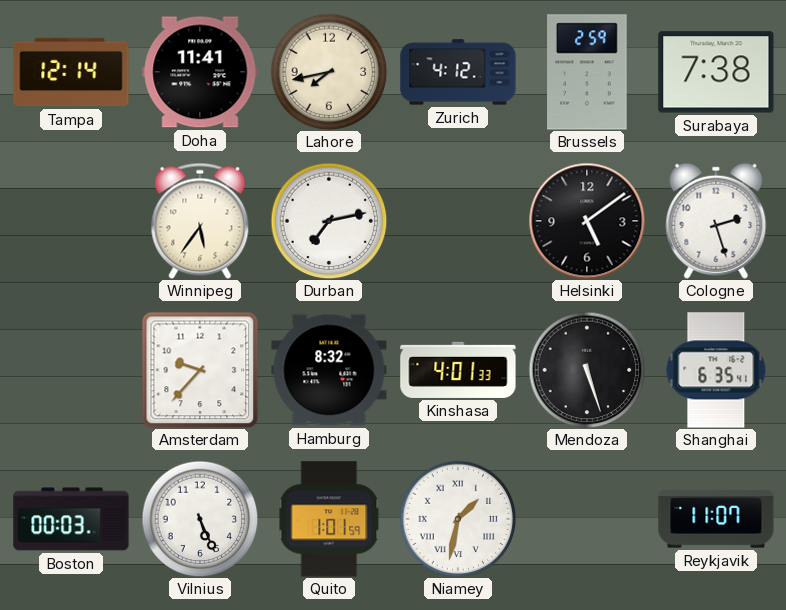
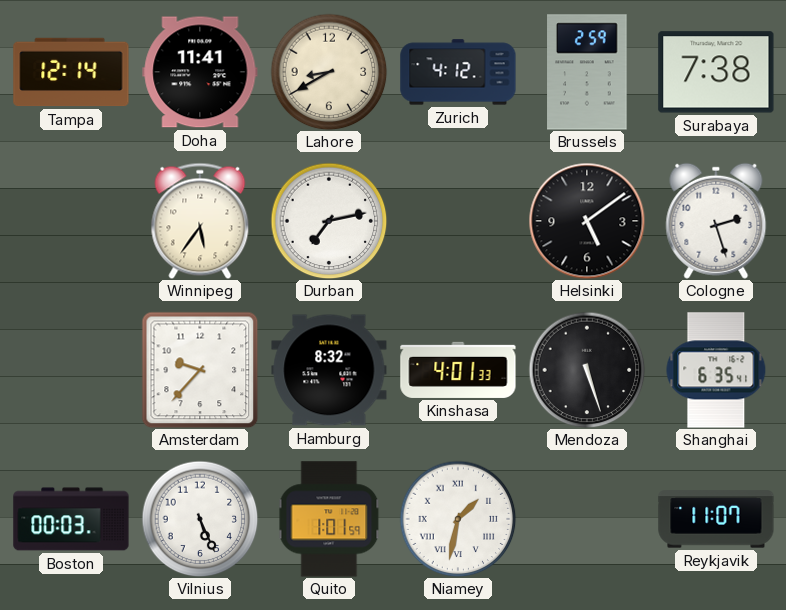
Lahore: 7:43 -> 8:40
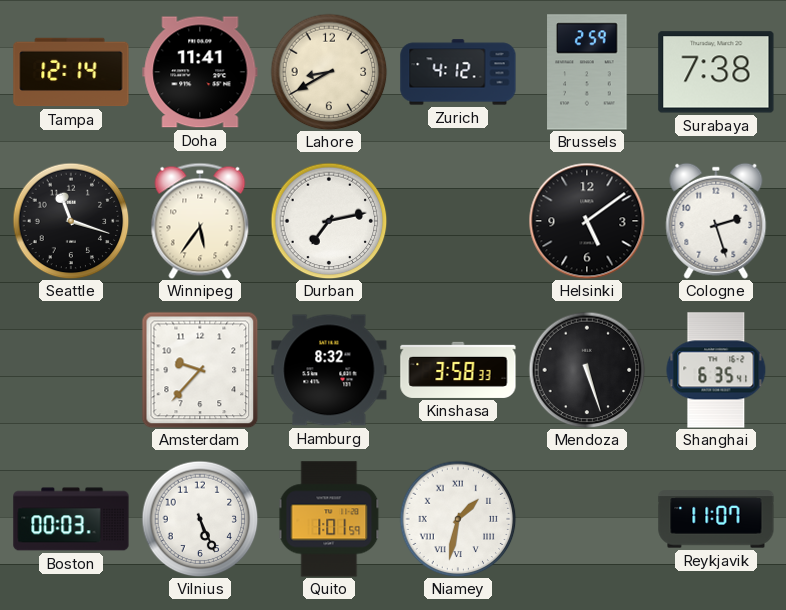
Seattle: none -> 11:18
Kinshasa: 4:01 -> 3:58
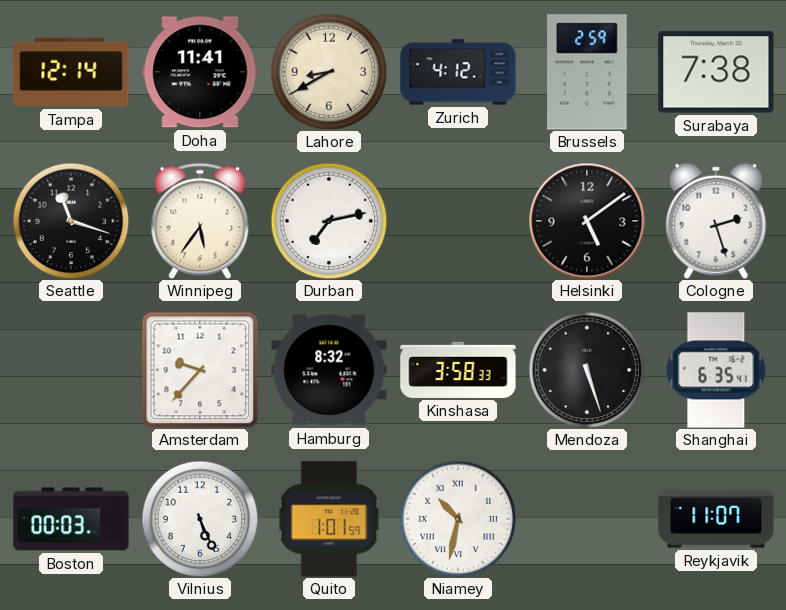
Niamey: 1:32 -> 10:32
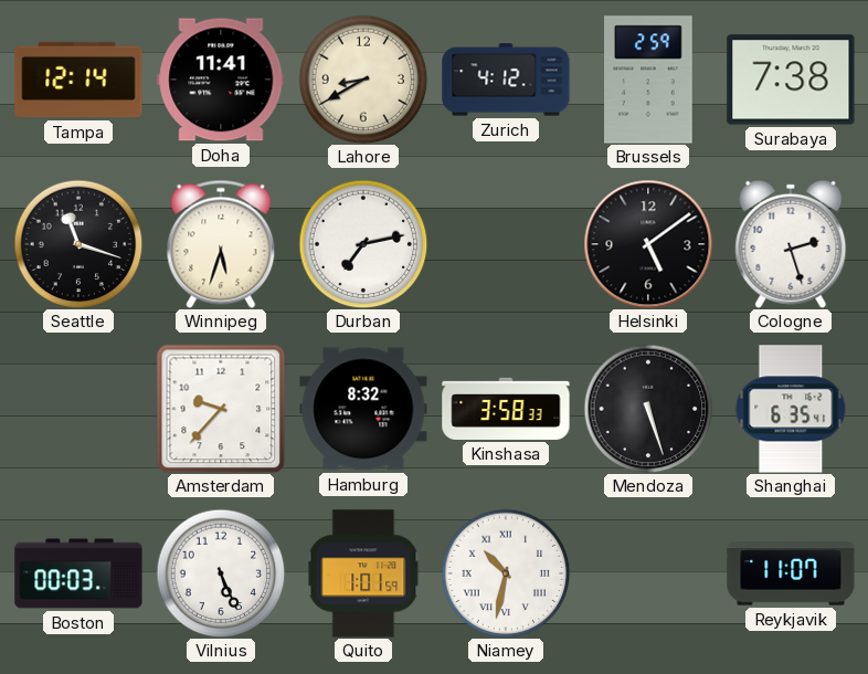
Winnipeg: 5:36 -> 5:33
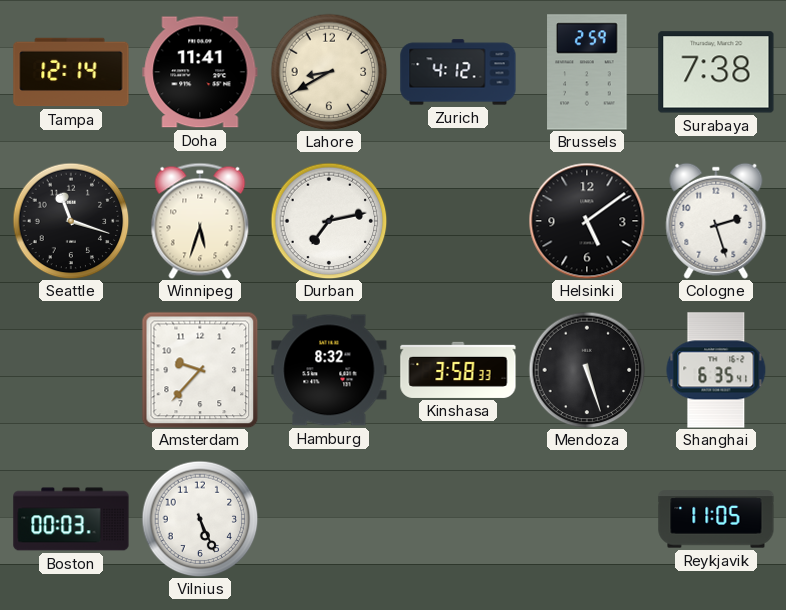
Quito: 1:01 -> none
Niamey: 10:32 -> none
Reykjavik: 11:07 -> 11:05
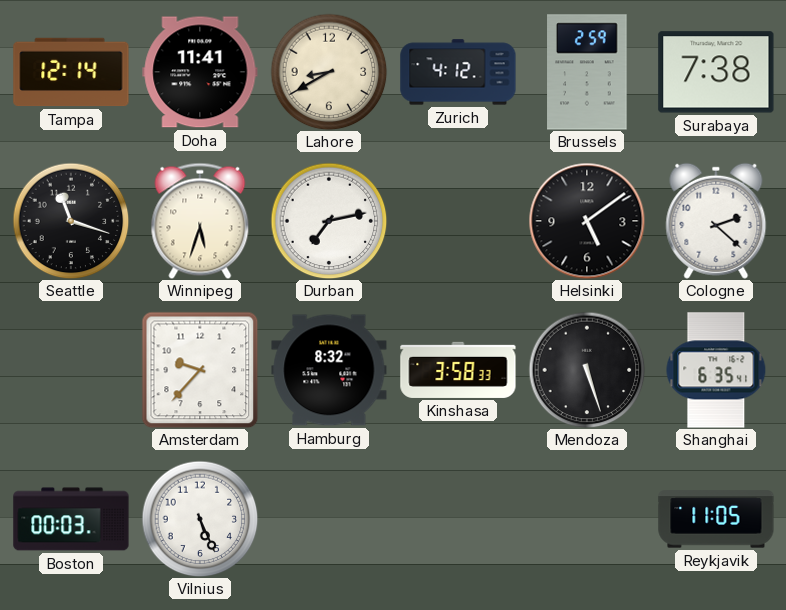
Cologne: 2:27 -> 2:22
